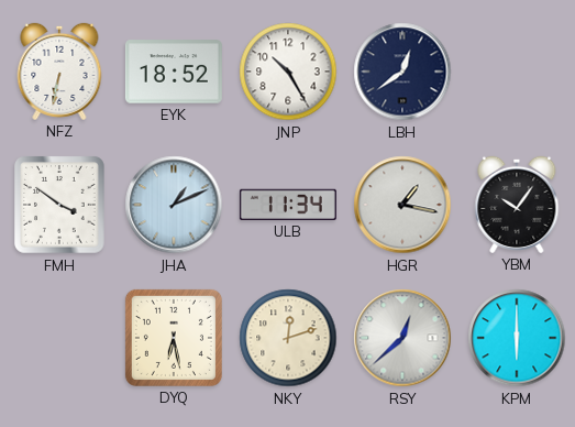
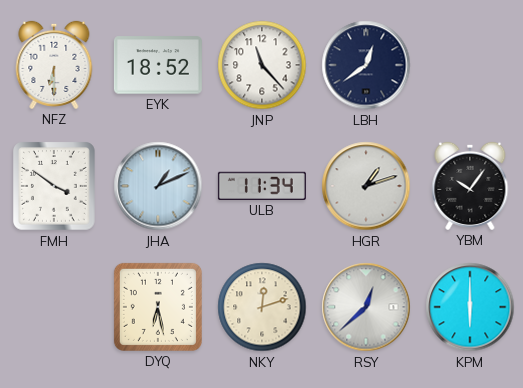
NFZ: 6:32 -> 6:30
JNP: 10:25 -> 11:23
HGR: 1:17 -> 1:12
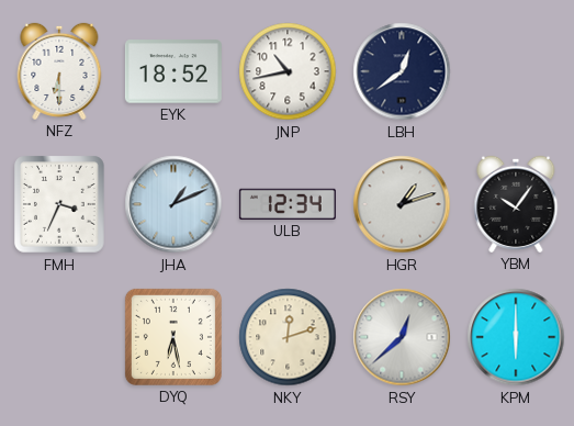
JNP: 11:23 -> 10:43
FMH: 3:51 -> 3:34
ULB: 11:34 -> 12:34
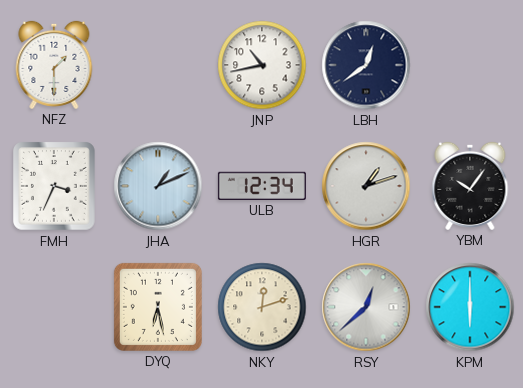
NFZ: 6:30 -> 1:30
EYK: 18:52 -> none
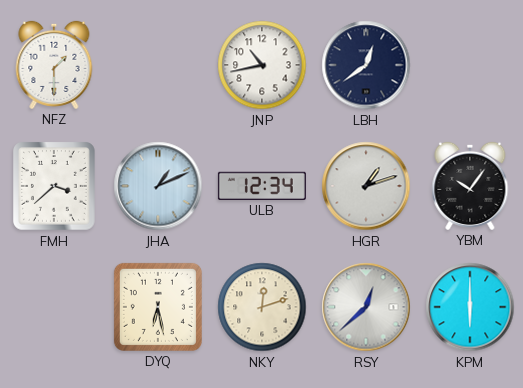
FMH: 3:34 -> 3:38
